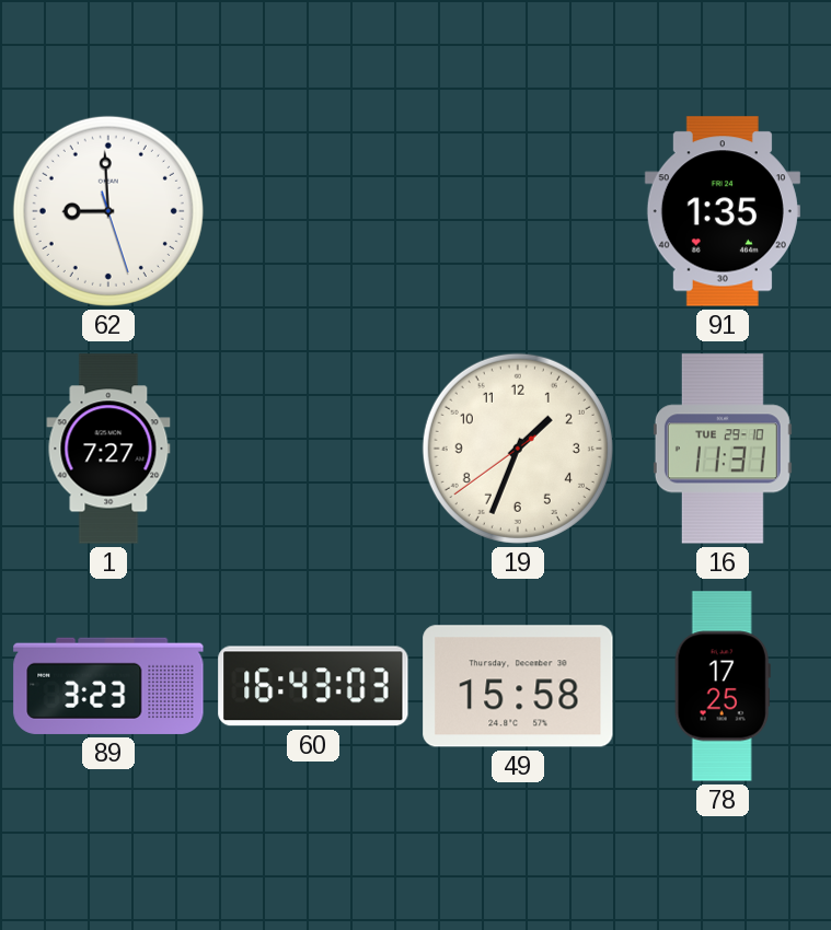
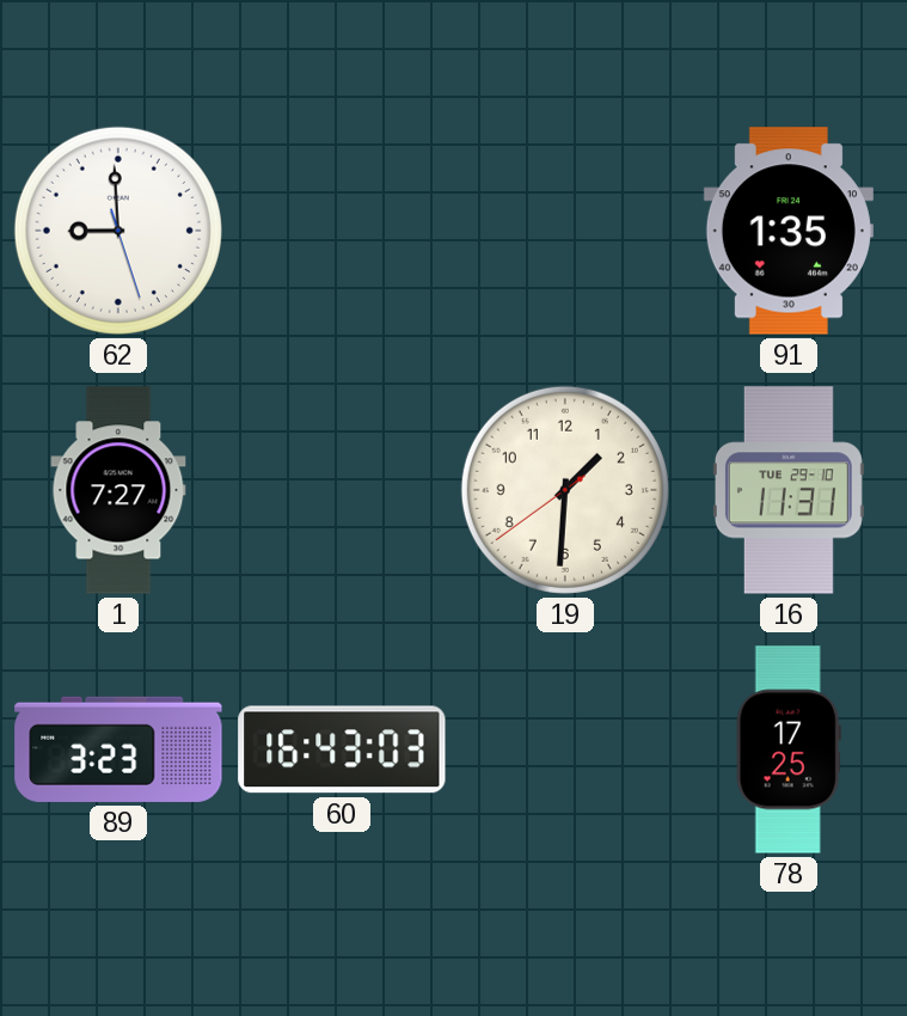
19: 1:33 -> 1:30
49: 15:58 -> none
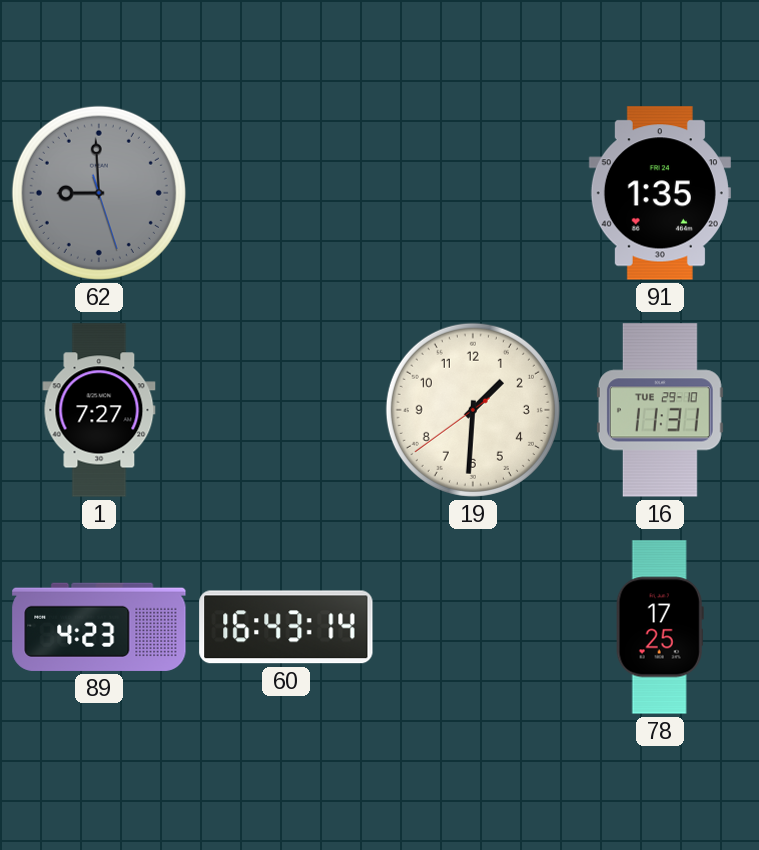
62 dial: white -> grey
89: 3:23 -> 4:23
60: 16:43:03 -> 16:43:14
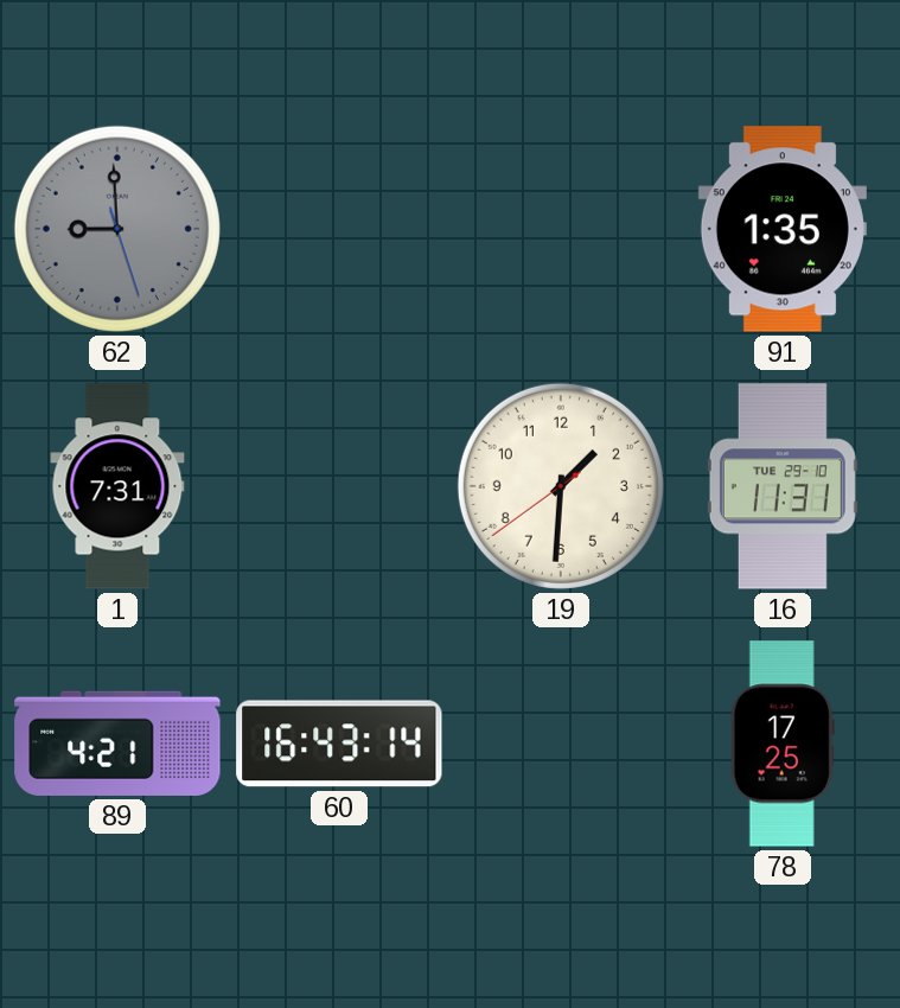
1: 7:27 -> 7:31
89: 4:23 -> 4:21
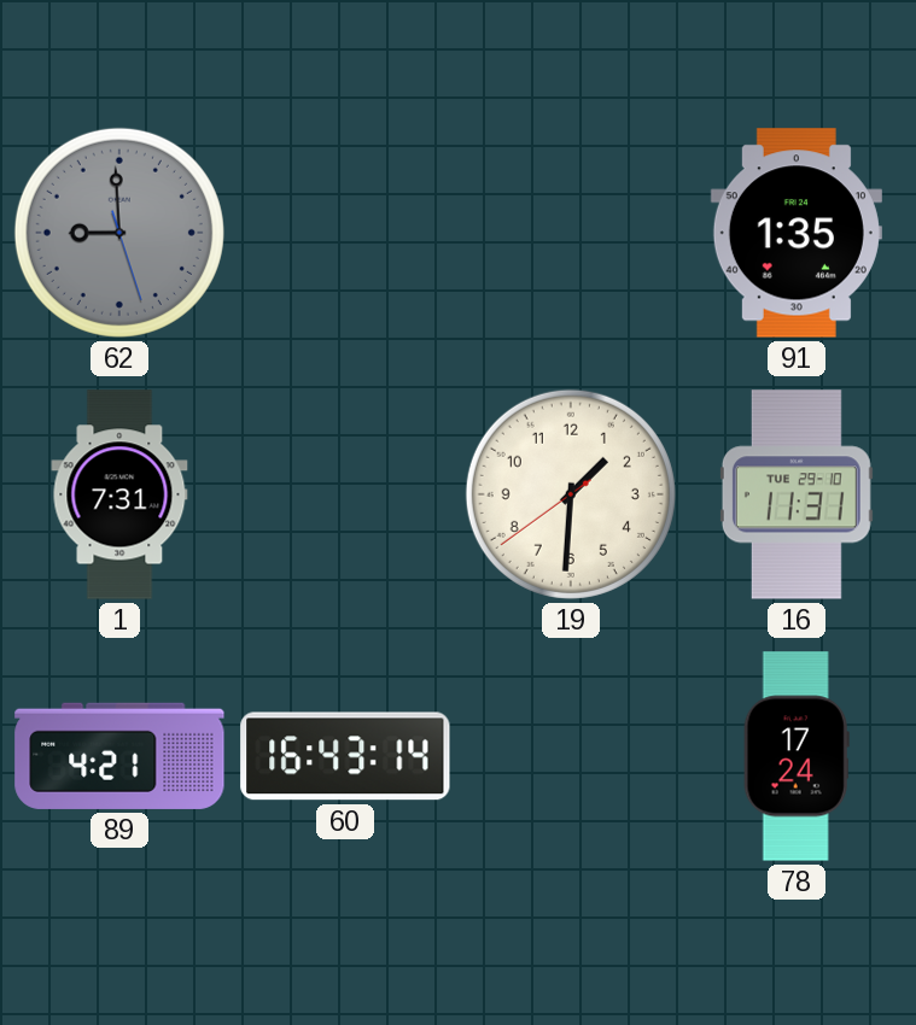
78: 17:25 -> 17:24
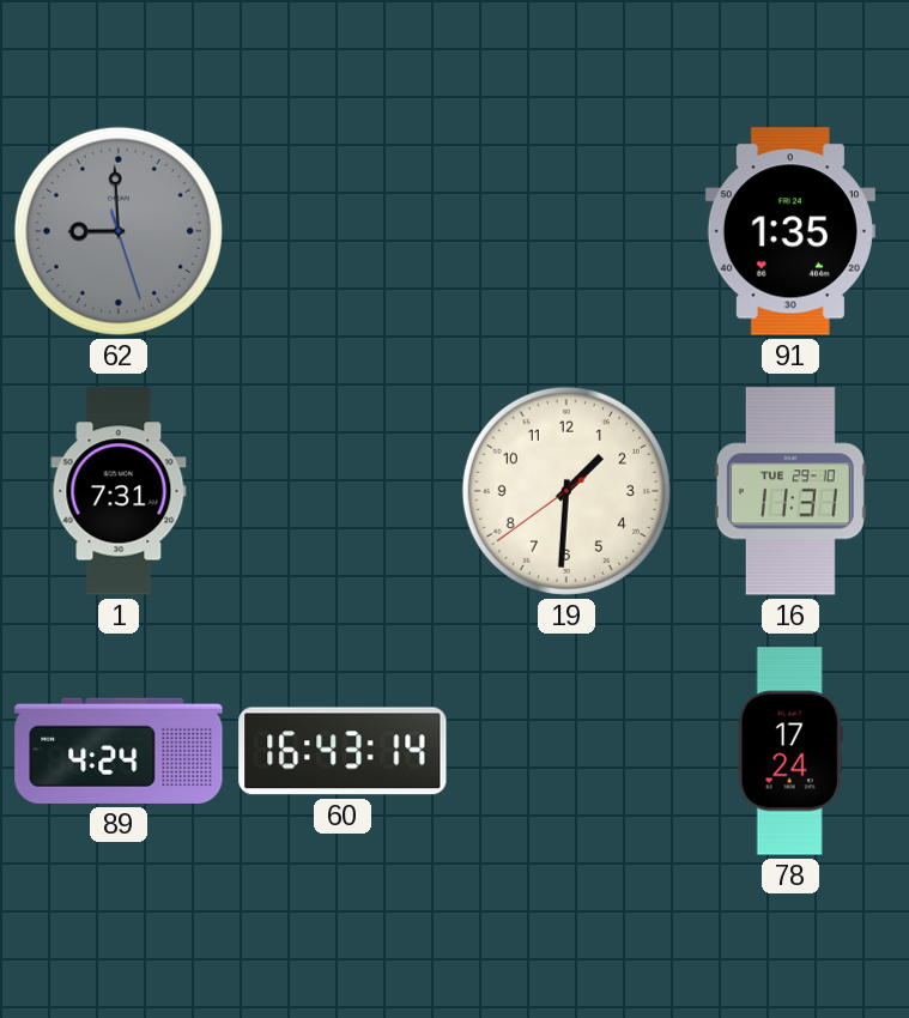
89: 4:21 -> 4:24
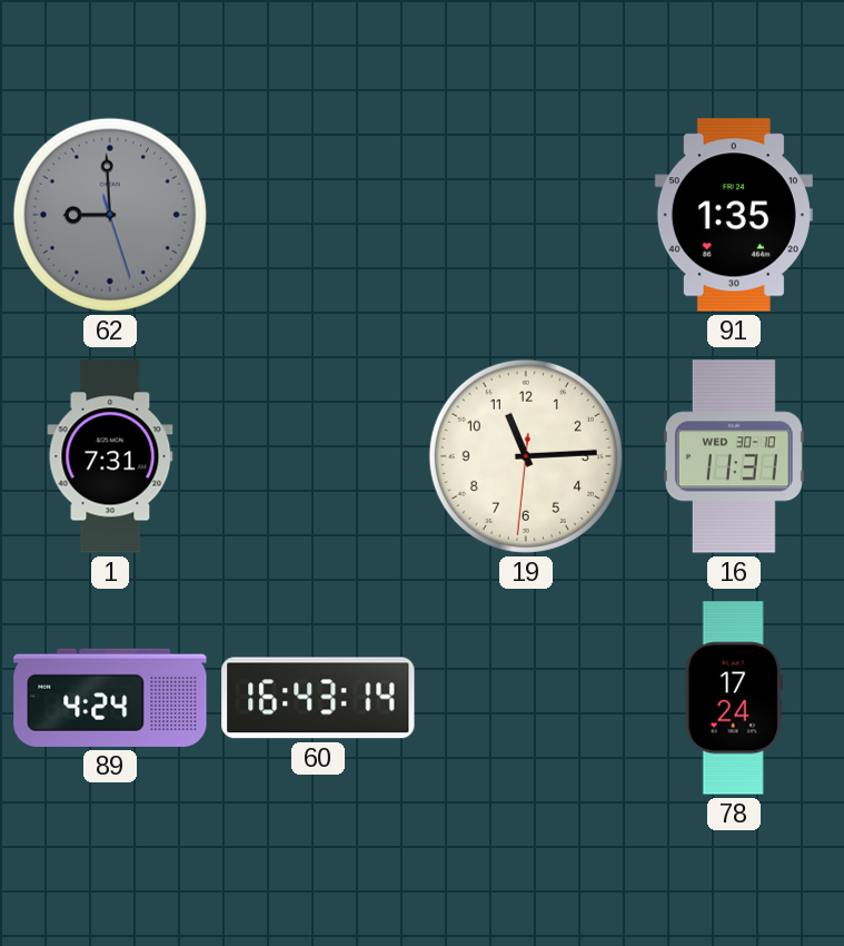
19: 1:30 -> 11:14
16 date: TUE 29-10 -> WED 30-10
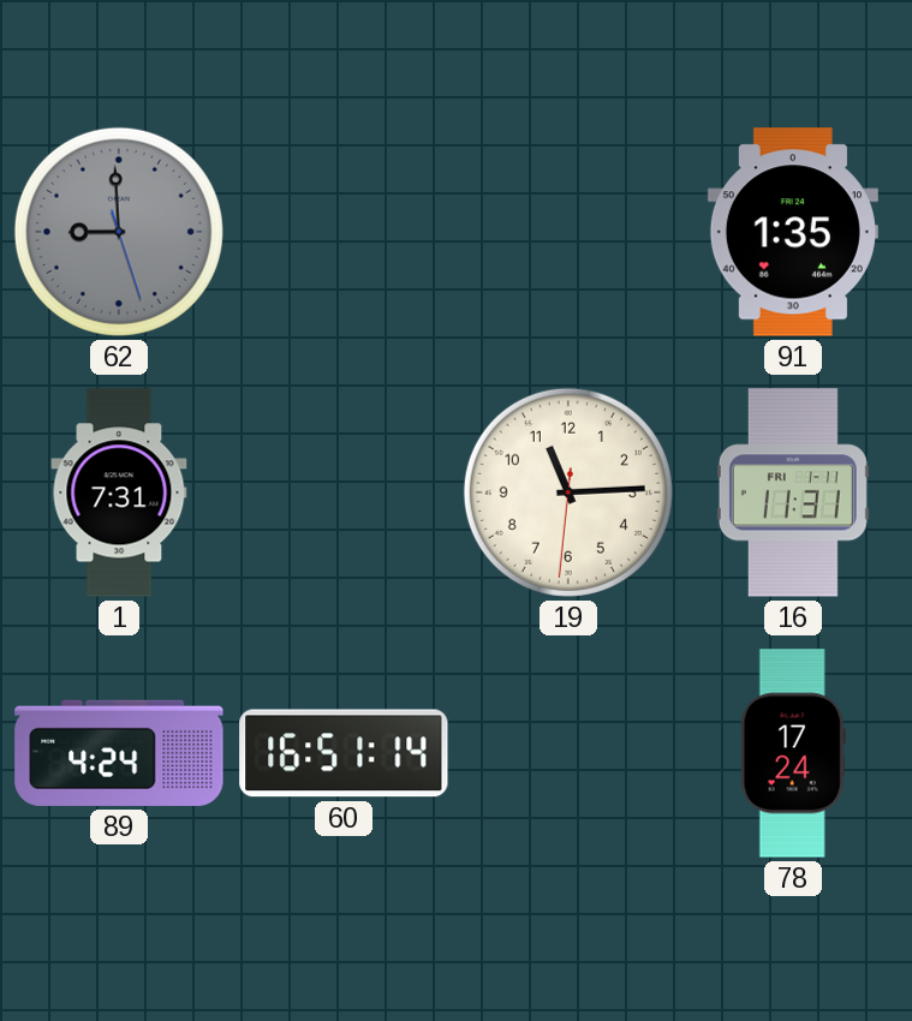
16 date: WED 30-10 -> FRI 1-11
60: 16:43 -> 16:51
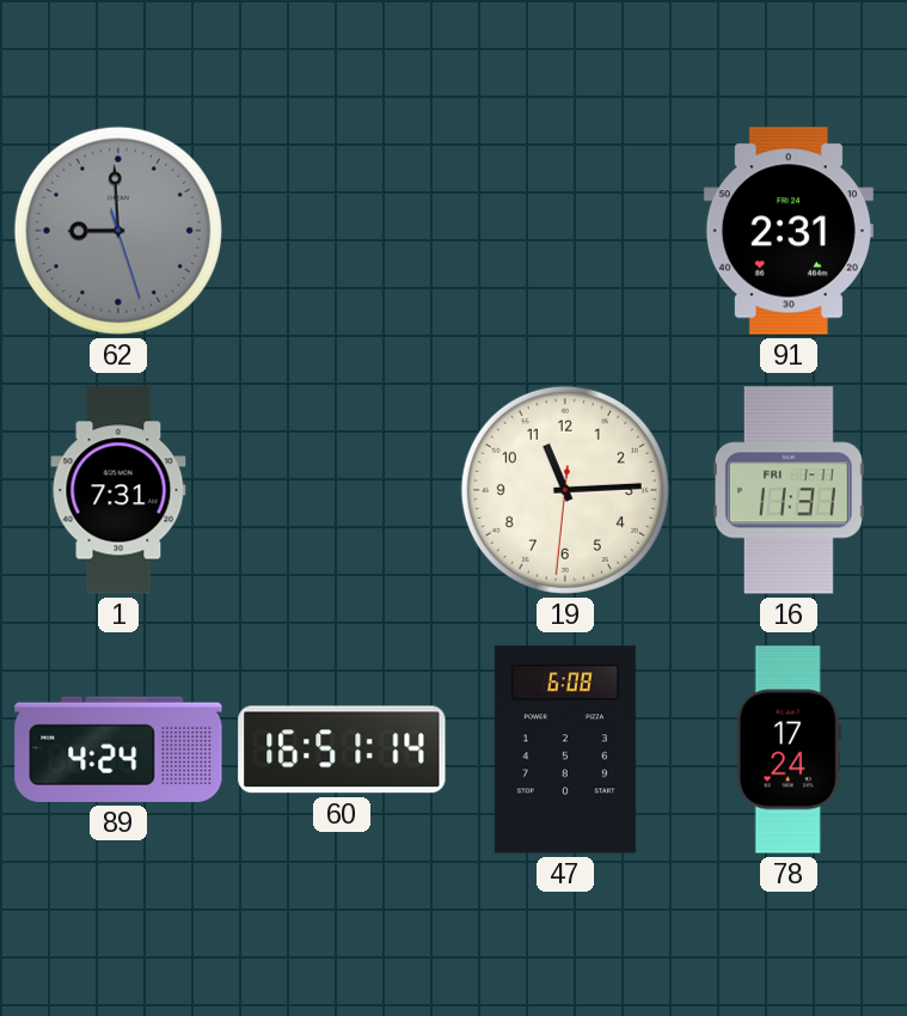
91: 1:35 -> 2:31
47: none -> 6:08
